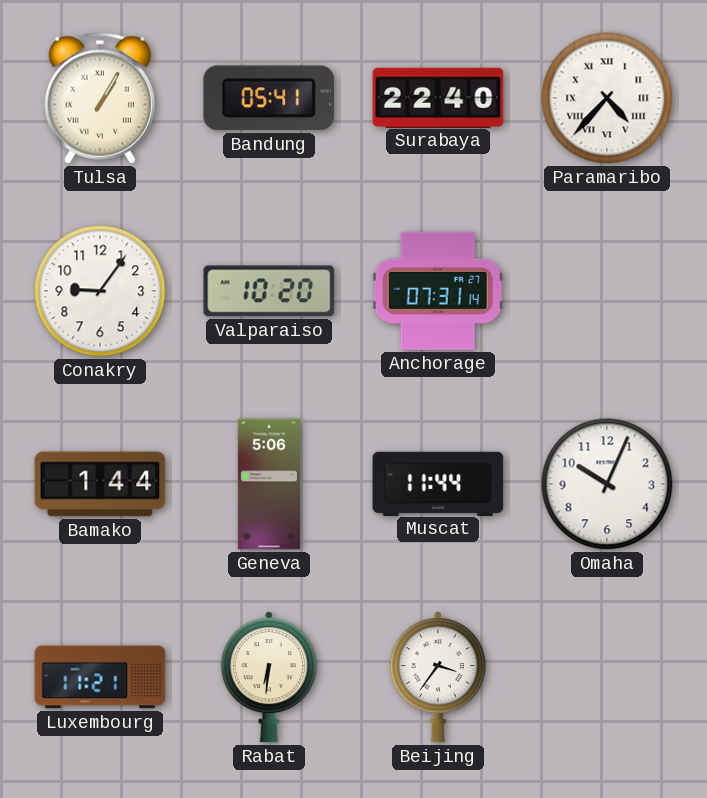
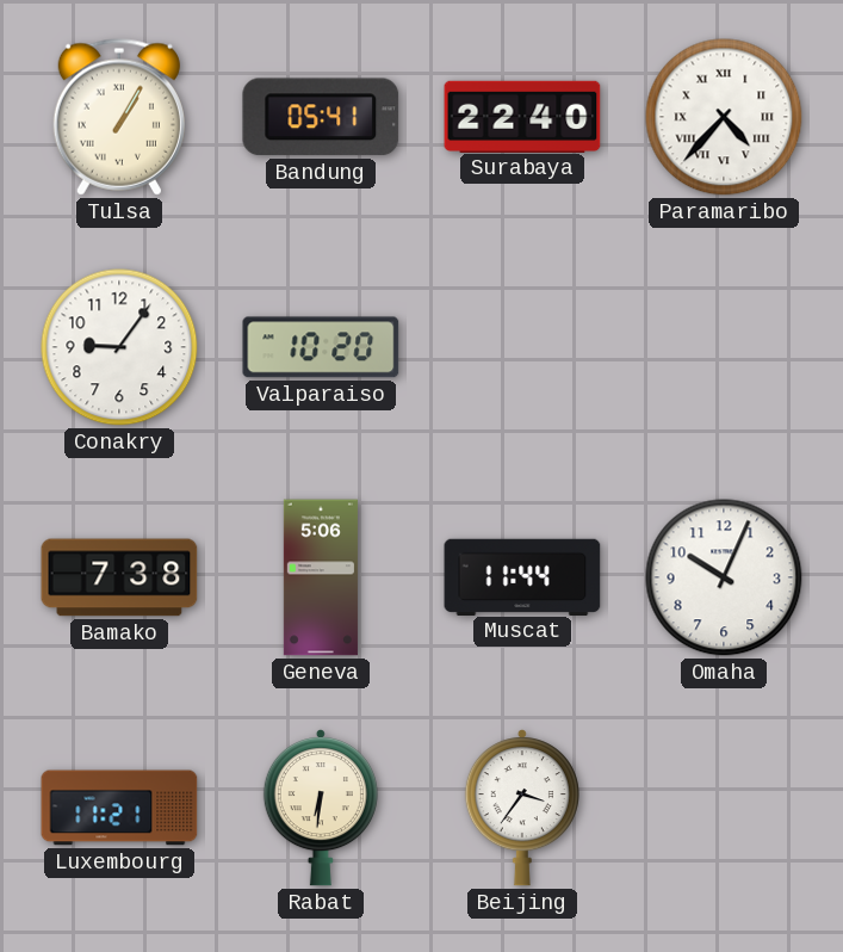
Anchorage: 07:31 -> none
Bamako: 1:44 -> 7:38
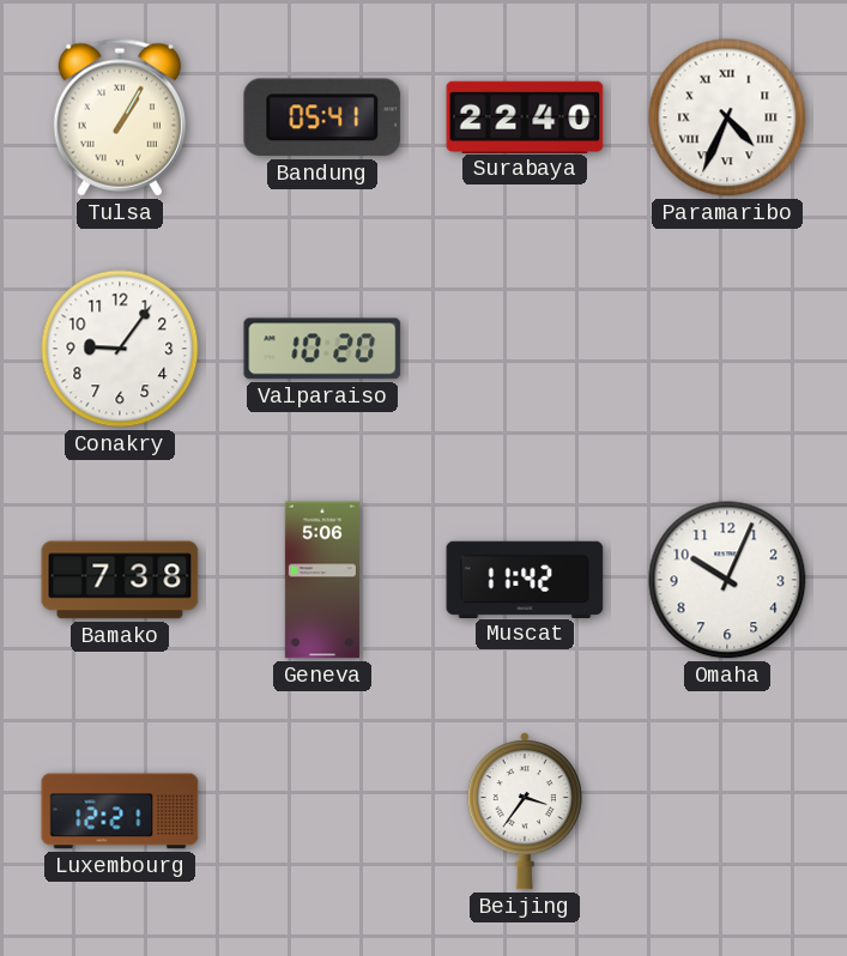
Paramaribo: 4:37 -> 4:34
Muscat: 11:44 -> 11:42
Luxembourg: 11:21 -> 12:21
Rabat: 6:31 -> none
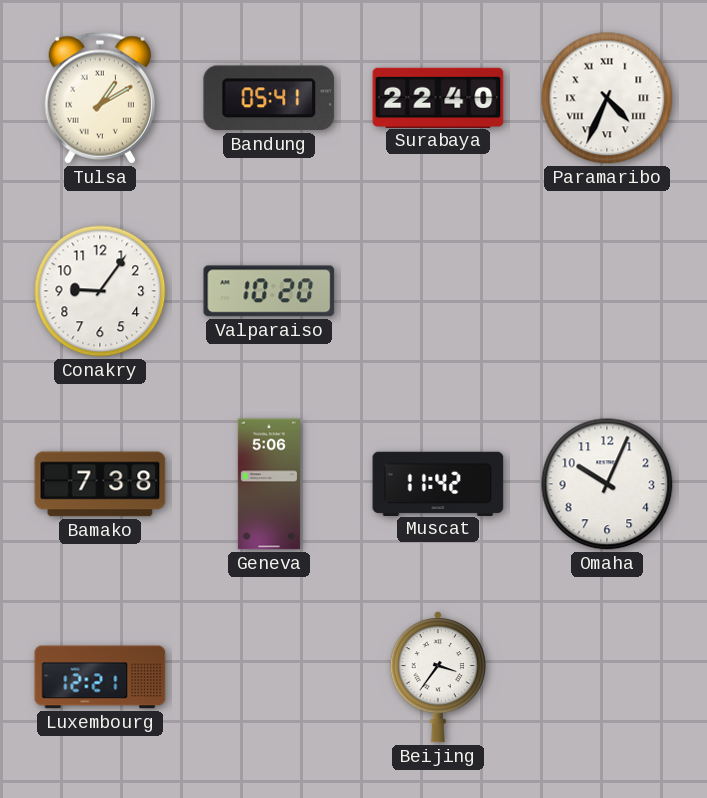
Tulsa: 1:05 -> 1:10
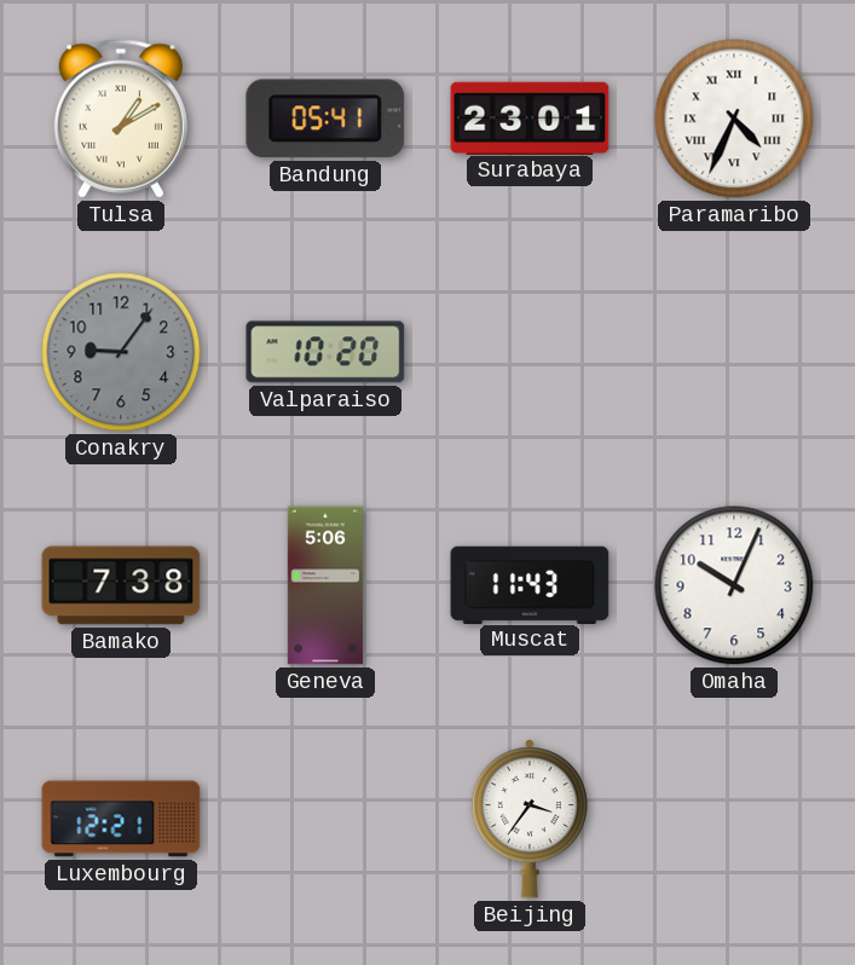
Surabaya: 22:40 -> 23:01
Conakry dial: white -> grey
Muscat: 11:42 -> 11:43
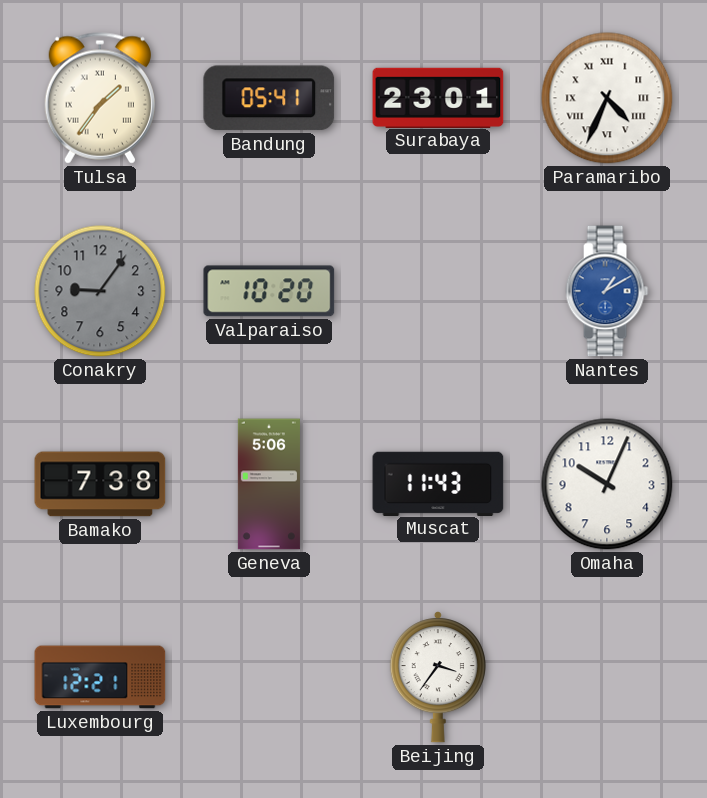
Tulsa: 1:10 -> 1:36
Nantes: none -> 1:10
